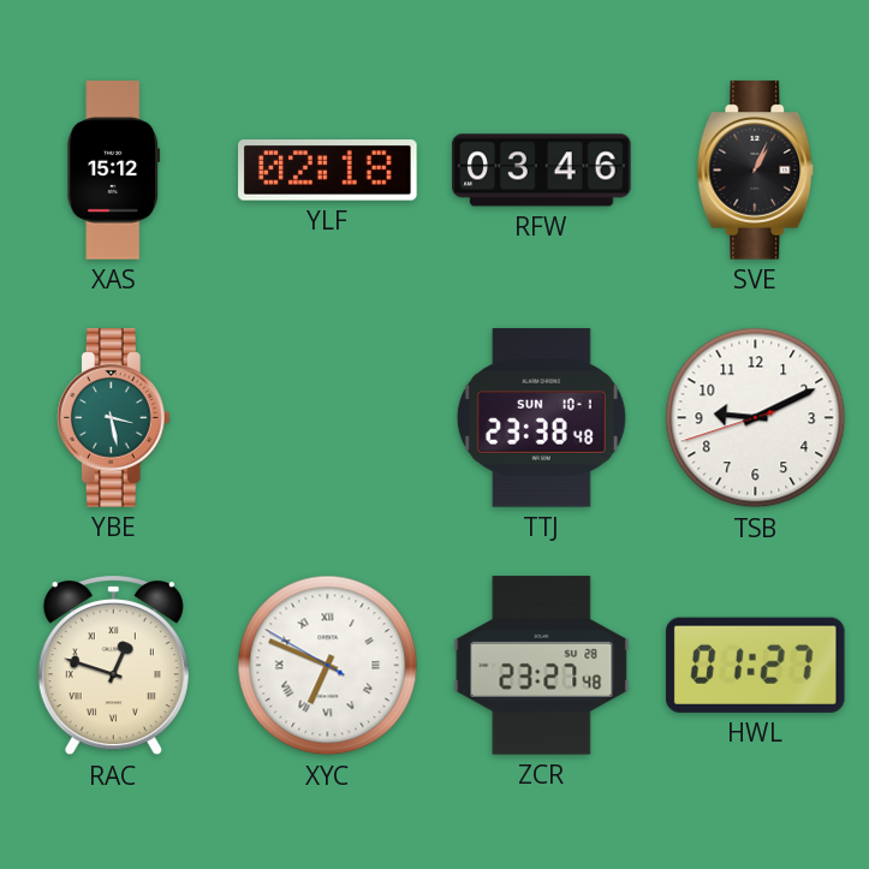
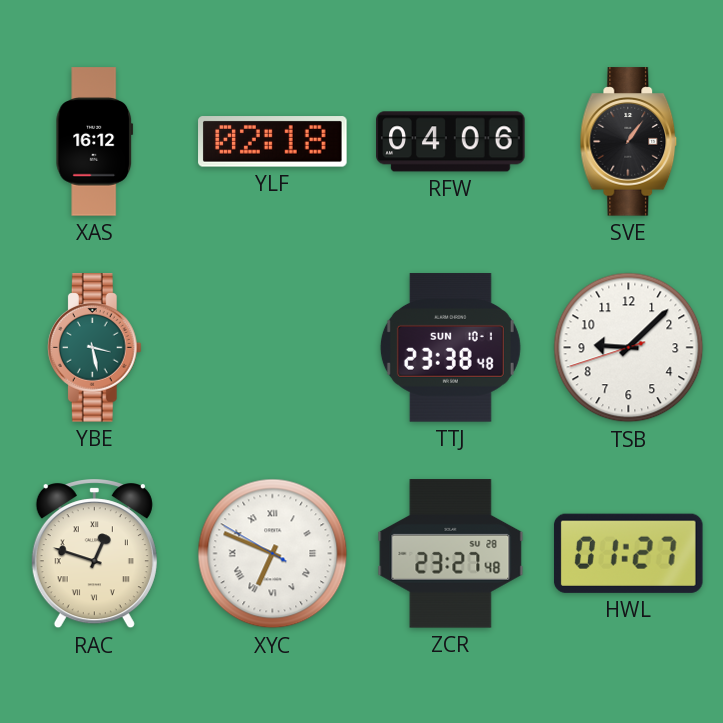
XAS: 15:12 -> 16:12
RFW: 03:46 -> 04:06
SVE: 1:04 -> 1:06
TSB: 9:10 -> 9:07
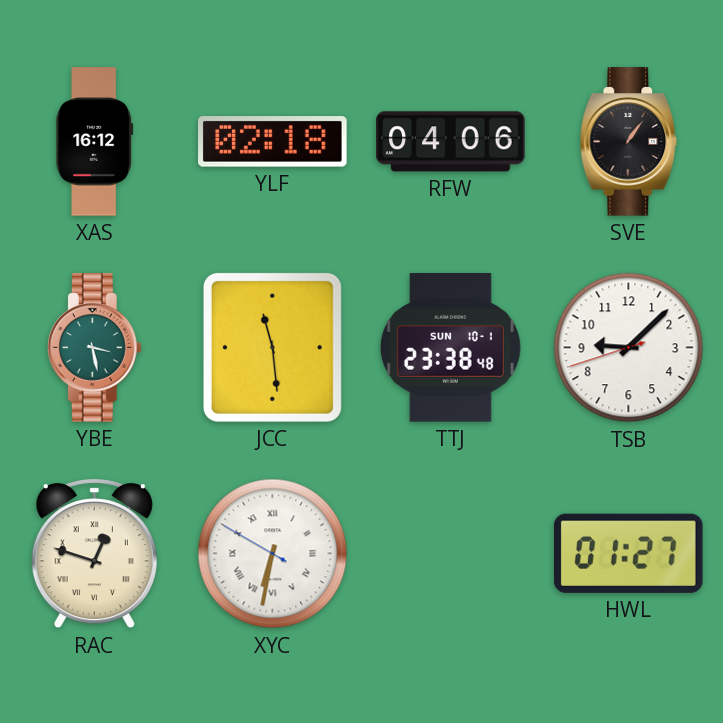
JCC: none -> 11:29
XYC: 6:48 -> 6:31
ZCR: 23:27 -> none
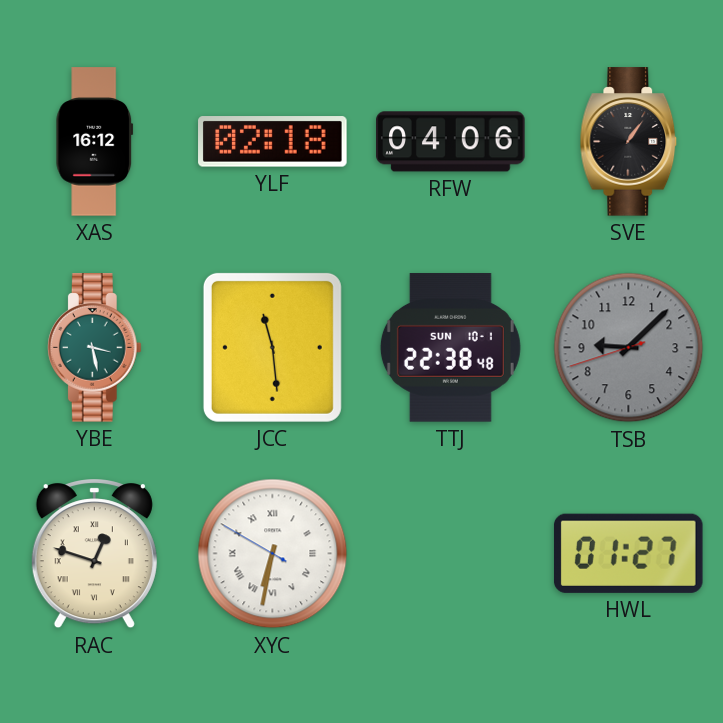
TTJ: 23:38 -> 22:38
TSB dial: white -> grey
